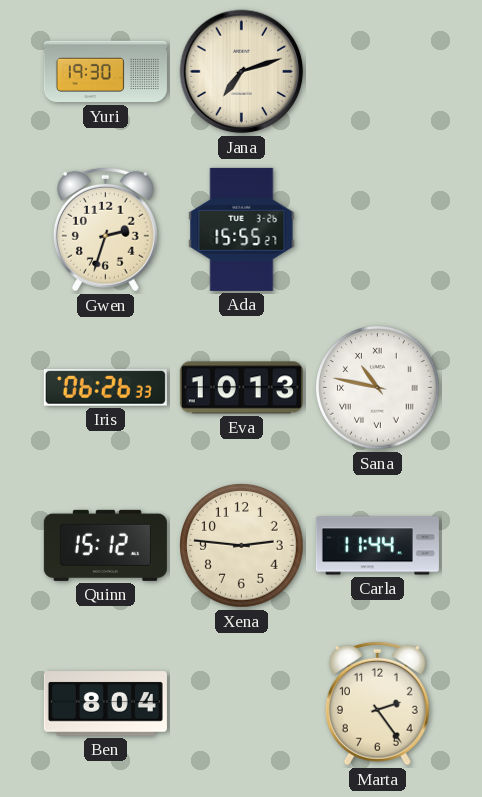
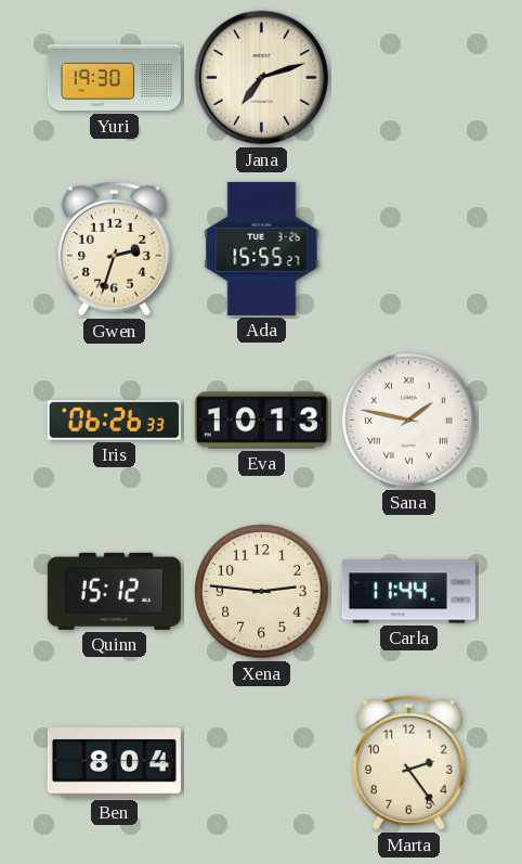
Sana: 10:47 -> 1:47
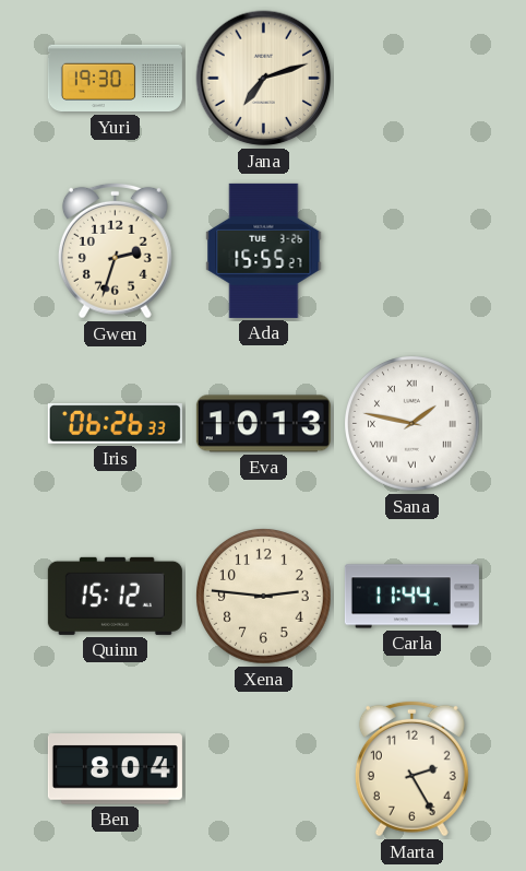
Marta: 2:24 -> 2:25
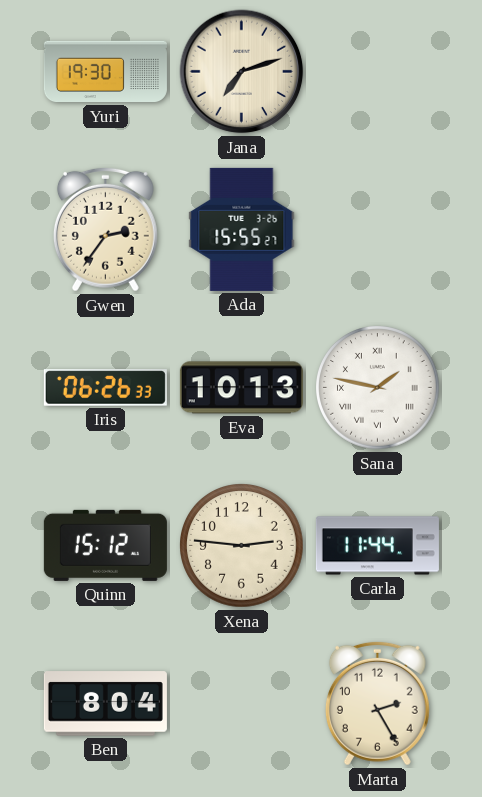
Gwen: 2:33 -> 2:36
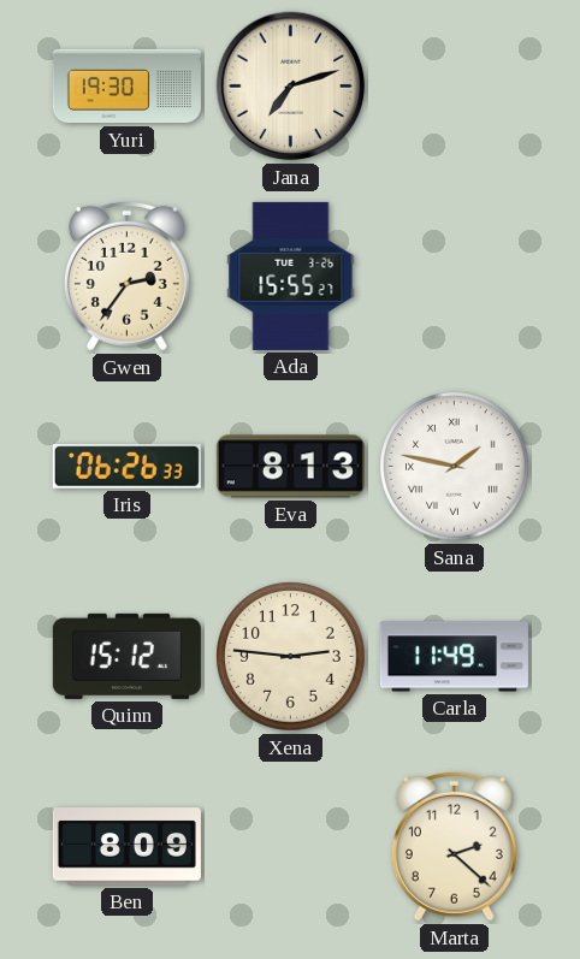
Eva: 10:13 -> 8:13
Carla: 11:44 -> 11:49
Ben: 8:04 -> 8:09
Marta: 2:25 -> 2:22
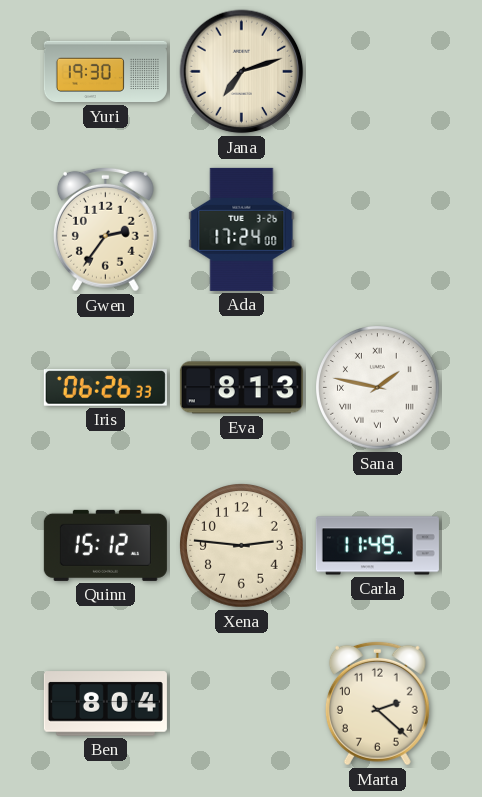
Ada: 15:55 -> 17:24
Ben: 8:09 -> 8:04
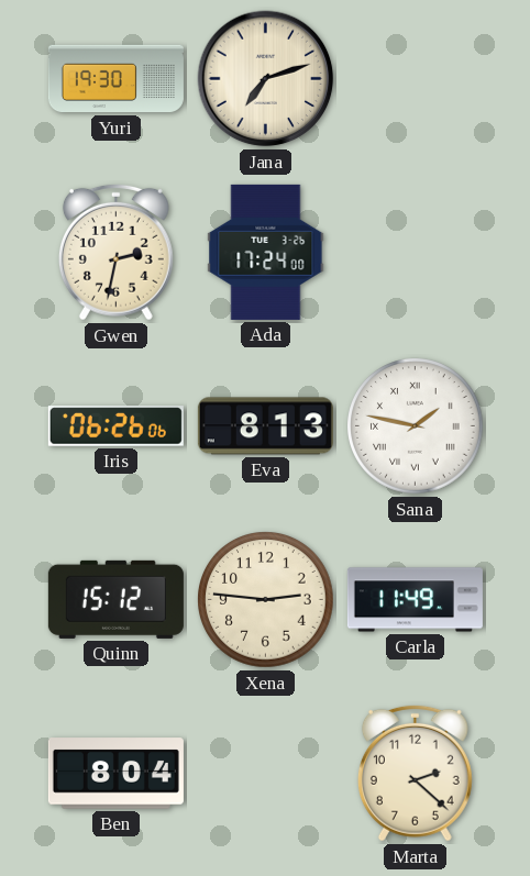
Gwen: 2:36 -> 2:32
Iris: 06:26:33 -> 06:26:06
